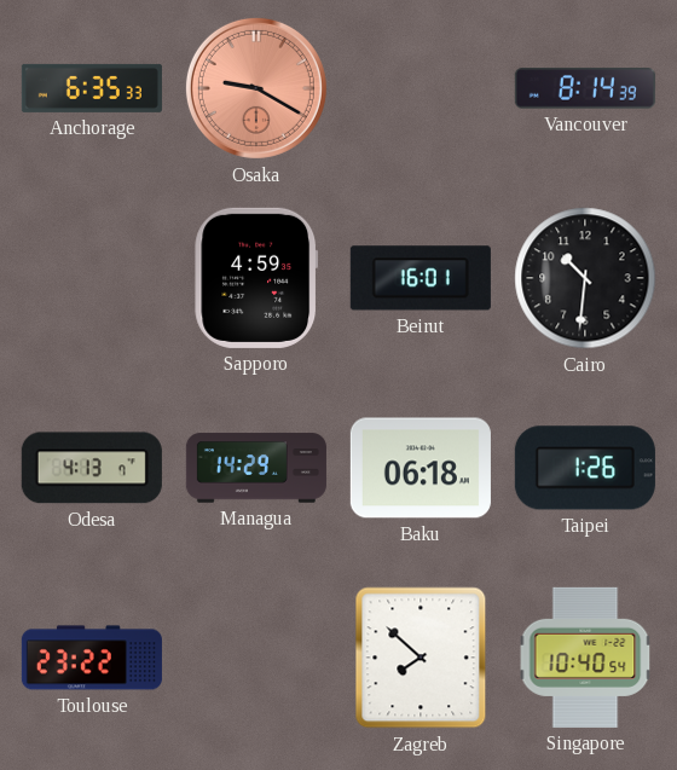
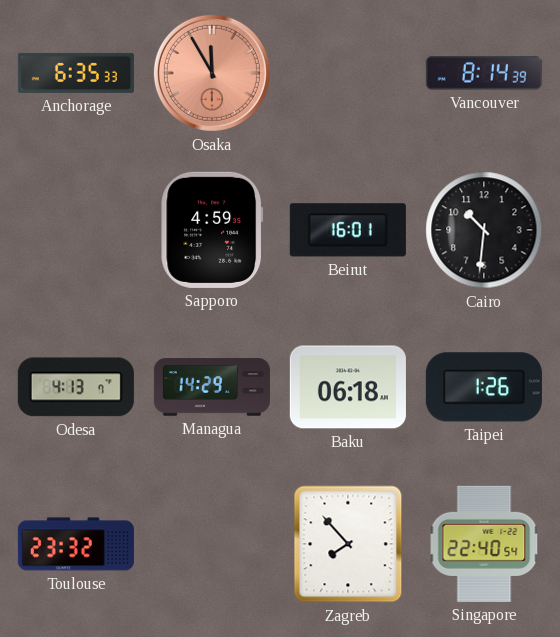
Osaka: 9:20 -> 11:55
Toulouse: 23:22 -> 23:32
Zagreb: 7:52 -> 7:53
Singapore: 10:40 -> 22:40
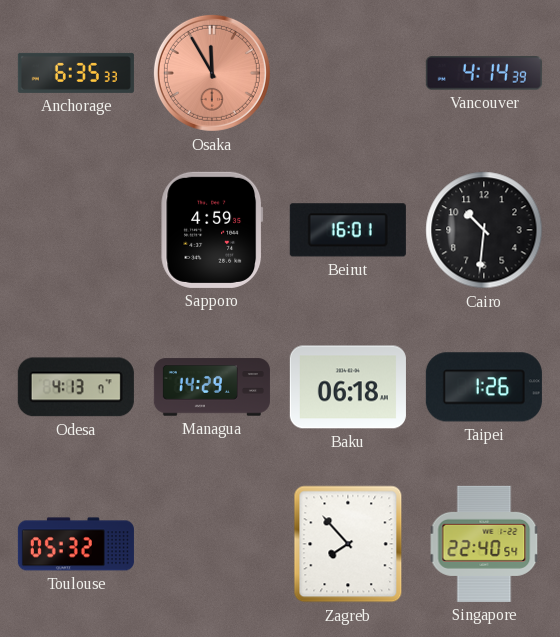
Vancouver: 8:14 -> 4:14
Toulouse: 23:32 -> 05:32
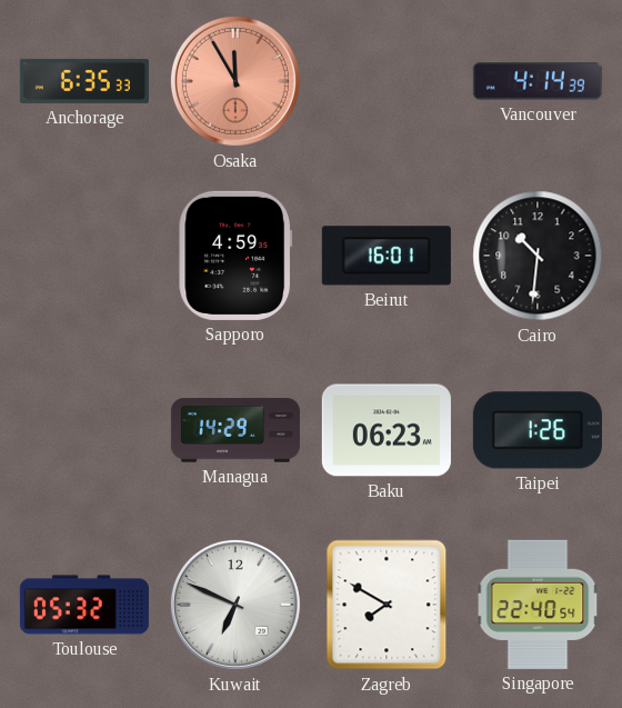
Odesa: 4:13 -> none
Baku: 06:18 -> 06:23
Kuwait: none -> 6:49
Zagreb: 7:53 -> 7:50
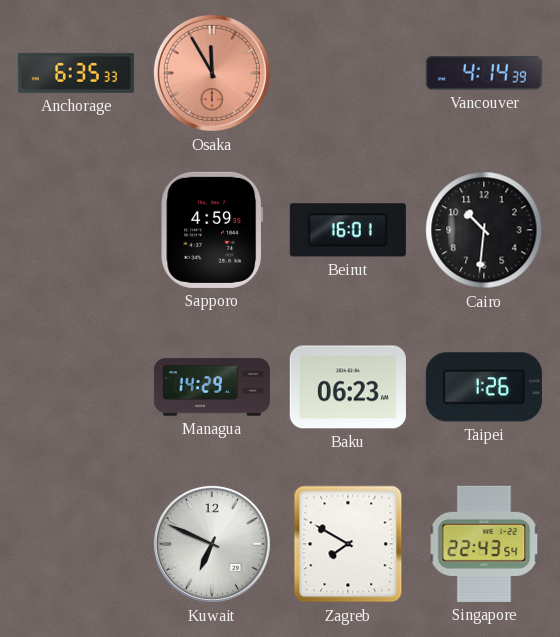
Toulouse: 05:32 -> none
Singapore: 22:40 -> 22:43
